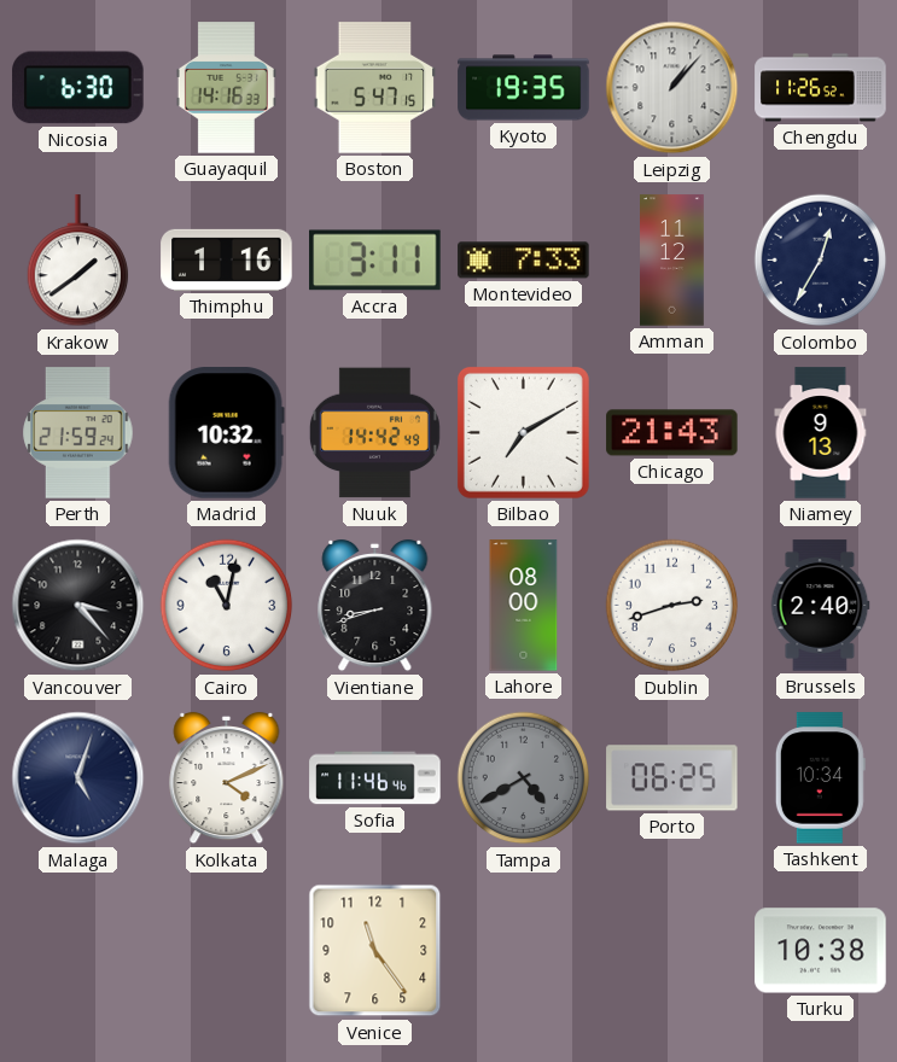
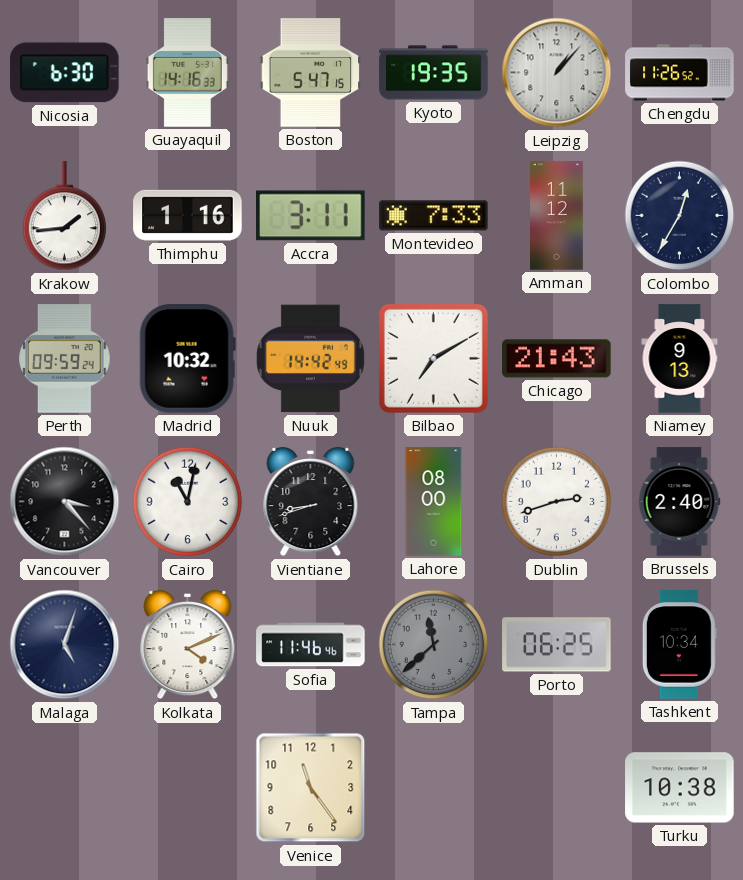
Krakow: 1:39 -> 1:44
Perth: 21:59 -> 09:59
Tampa: 4:40 -> 11:38
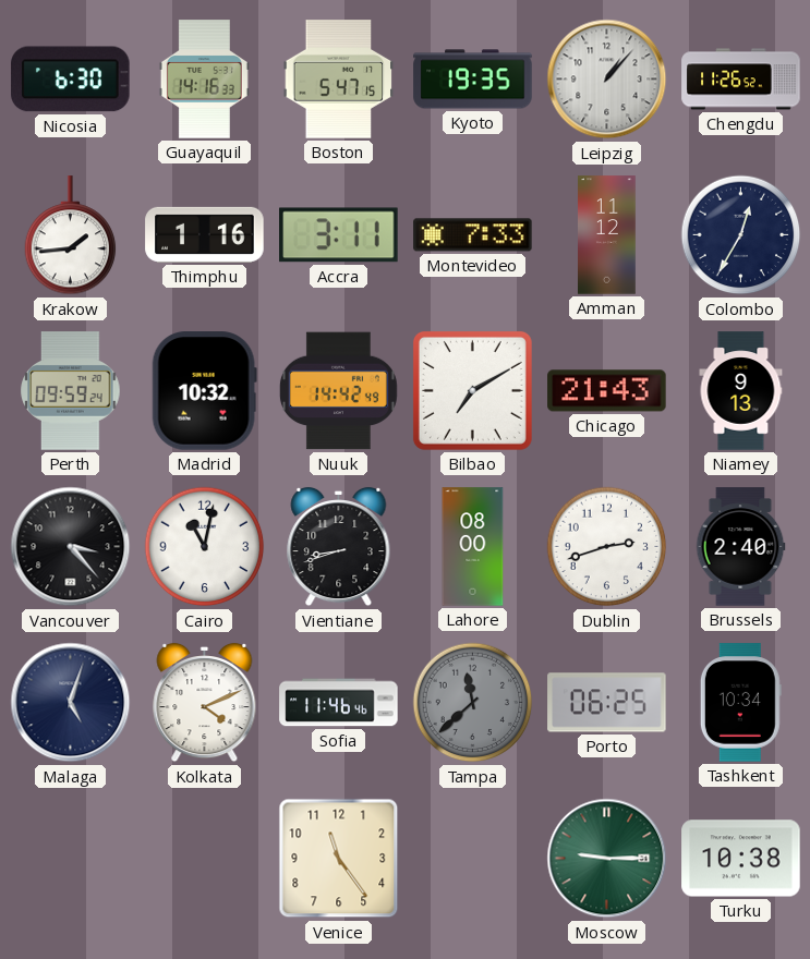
Moscow: none -> 9:15
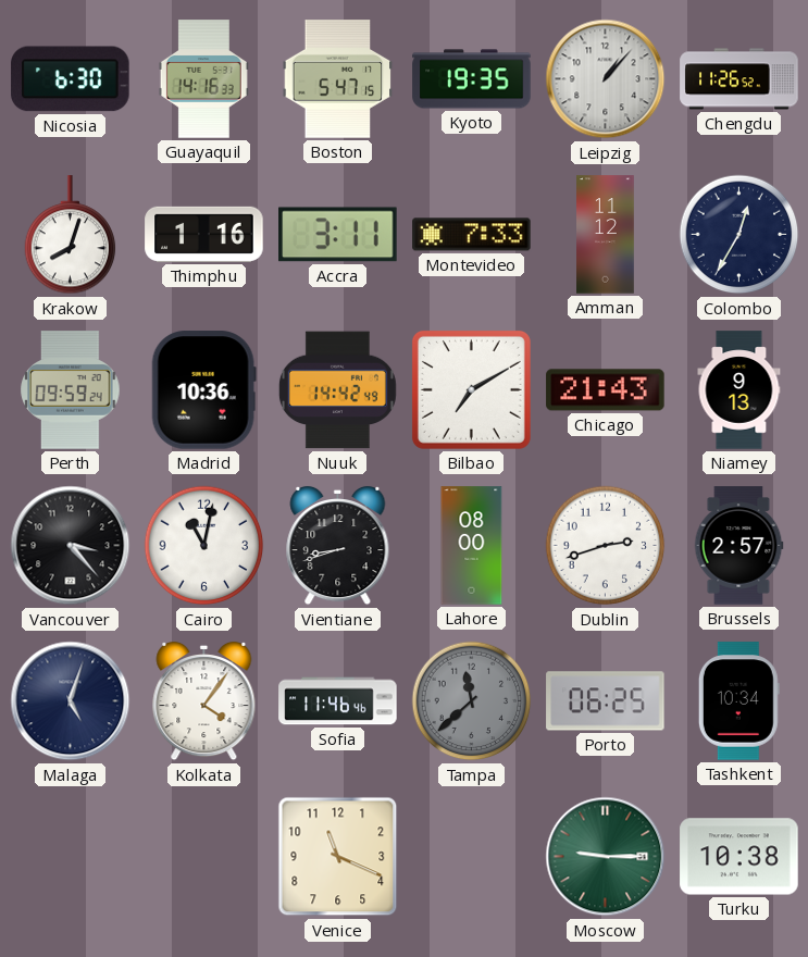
Krakow: 1:44 -> 8:03
Madrid: 10:32 -> 10:36
Brussels: 2:40 -> 2:57
Kolkata: 4:11 -> 4:06
Venice: 11:24 -> 11:19
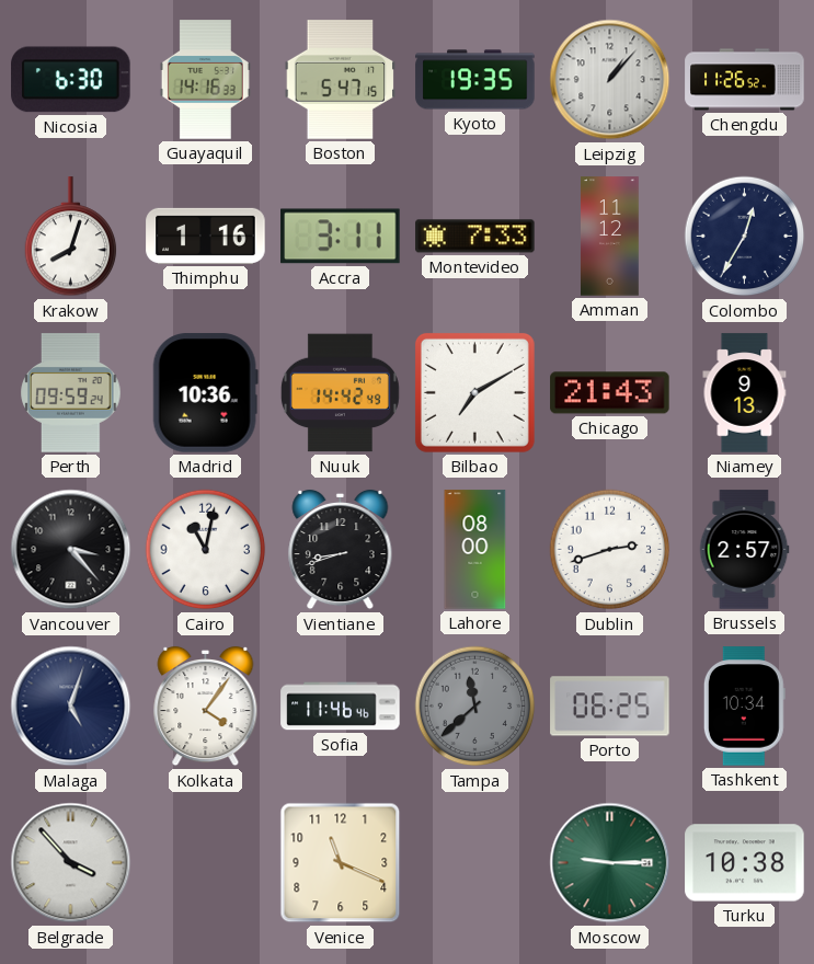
Belgrade: none -> 3:53
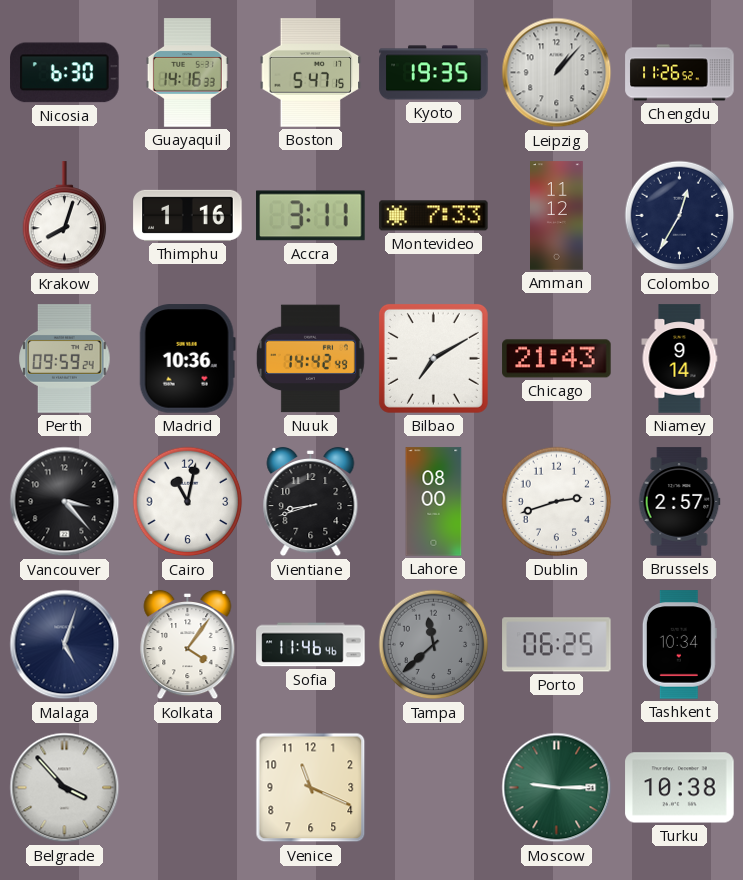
Niamey: 9:13 -> 9:14
